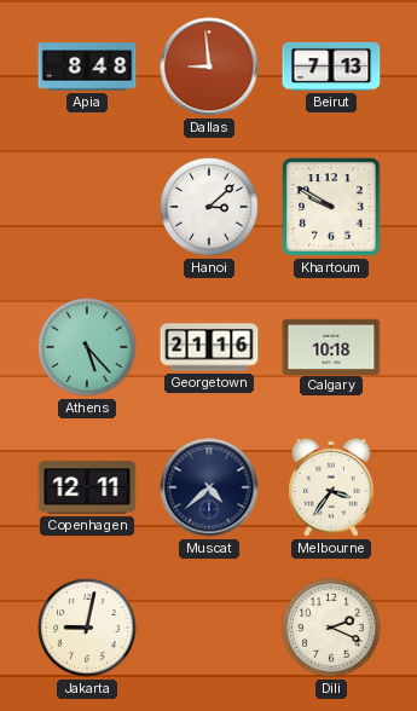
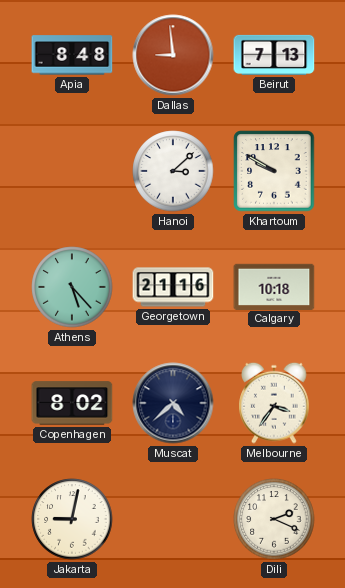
Copenhagen: 12:11 -> 8:02
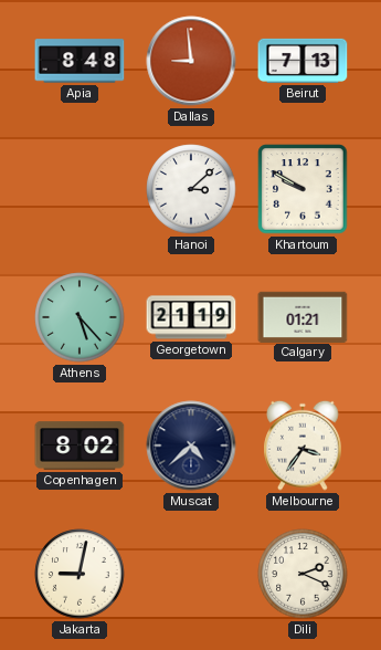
Georgetown: 21:16 -> 21:19
Calgary: 10:18 -> 01:21
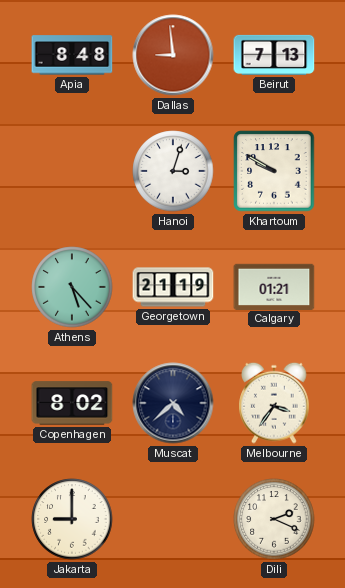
Hanoi: 3:08 -> 3:03
Jakarta: 9:02 -> 9:00
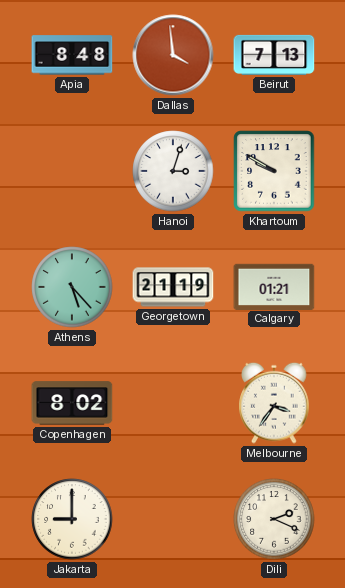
Dallas: 8:59 -> 3:59
Muscat: 4:38 -> none
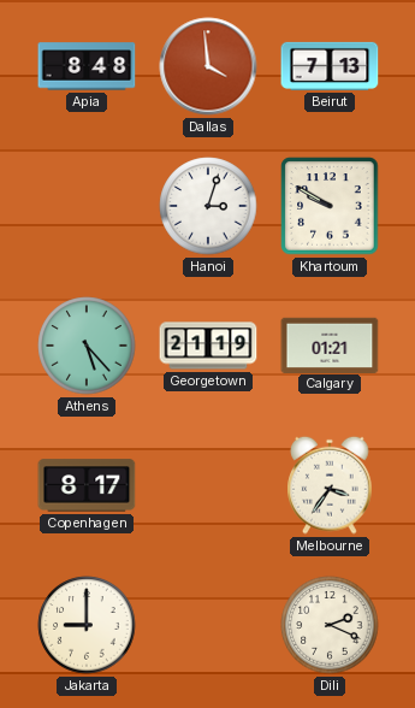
Copenhagen: 8:02 -> 8:17
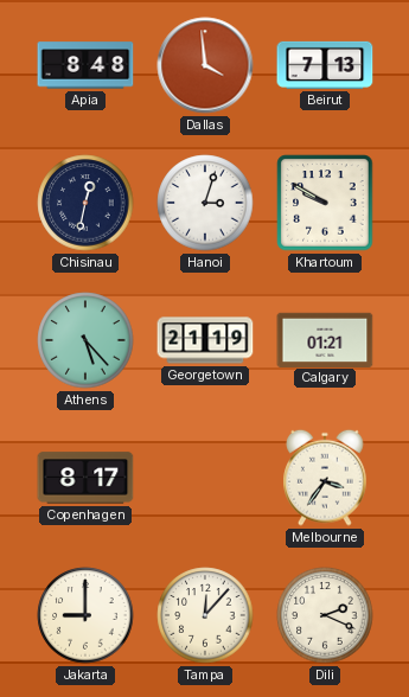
Chisinau: none -> 12:32
Tampa: none -> 12:07
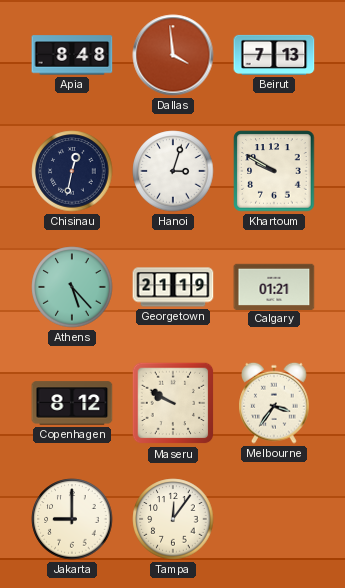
Copenhagen: 8:17 -> 8:12
Maseru: none -> 9:50
Tampa: 12:07 -> 12:06
Dili: 2:19 -> none
